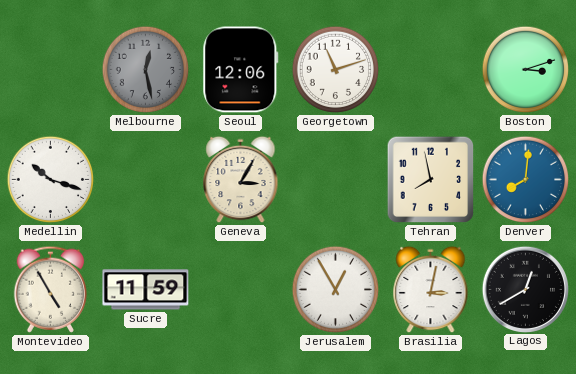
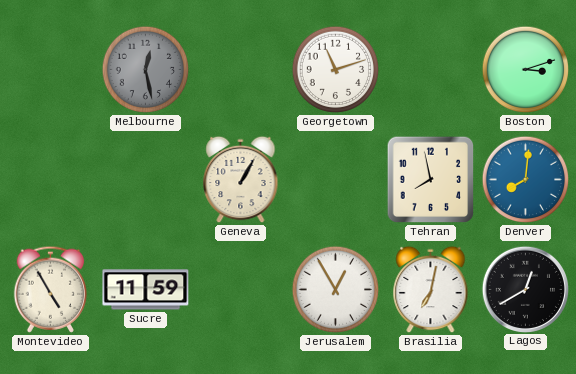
Seoul: 12:06 -> none
Medellin: 10:18 -> none
Geneva: 3:05 -> 1:05
Brasilia: 3:02 -> 7:02
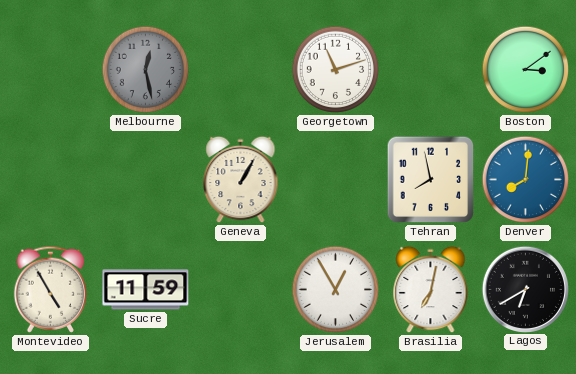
Boston: 3:12 -> 3:09
Lagos: 12:40 -> 6:40
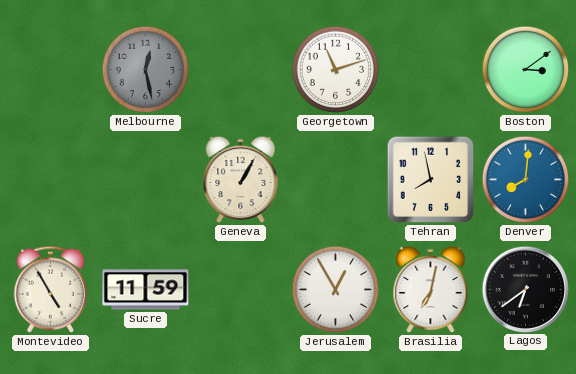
Lagos: 6:40 -> 6:39
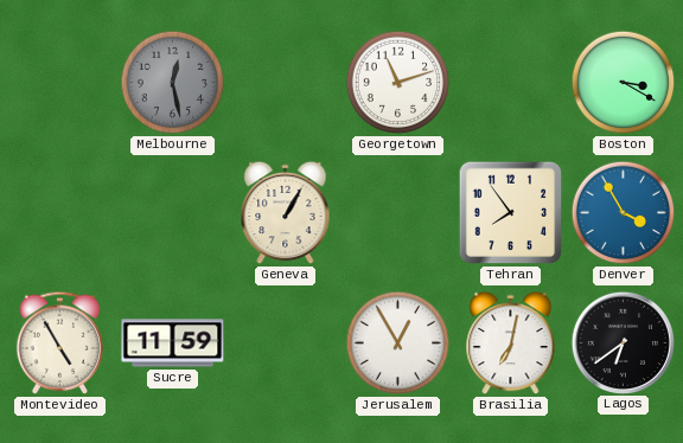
Boston: 3:09 -> 3:20
Tehran: 7:58 -> 7:54
Denver: 8:01 -> 3:55
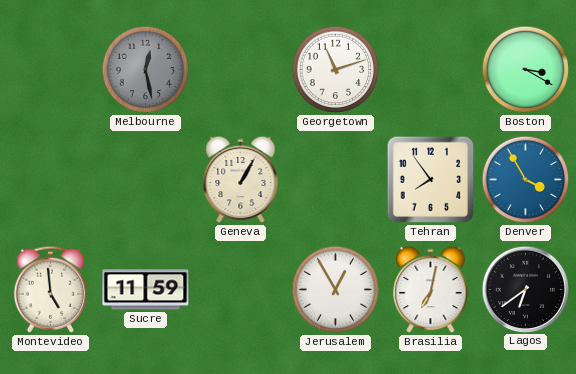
Montevideo: 4:55 -> 4:59
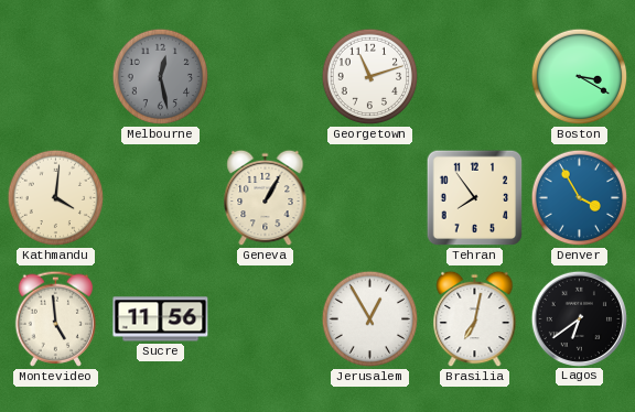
Kathmandu: none -> 4:01
Sucre: 11:59 -> 11:56
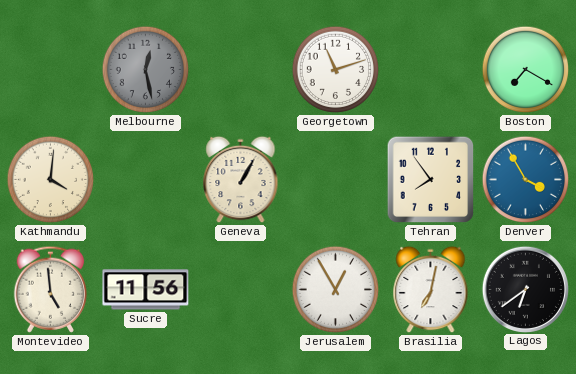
Boston: 3:20 -> 7:20
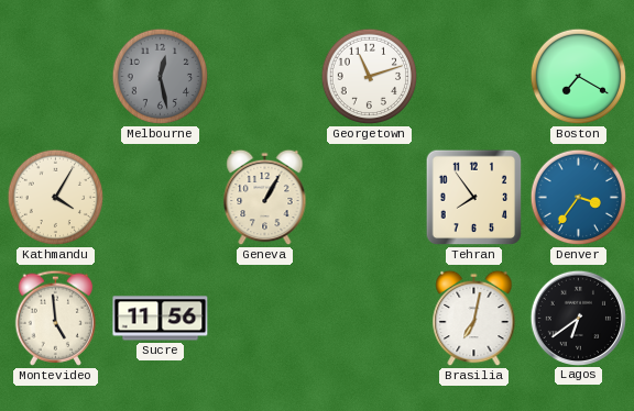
Kathmandu: 4:01 -> 4:05
Denver: 3:55 -> 3:36
Jerusalem: 12:55 -> none
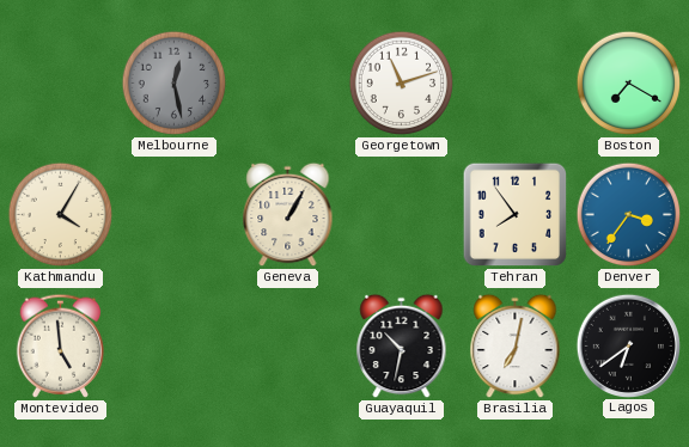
Sucre: 11:56 -> none
Guayaquil: none -> 10:32
